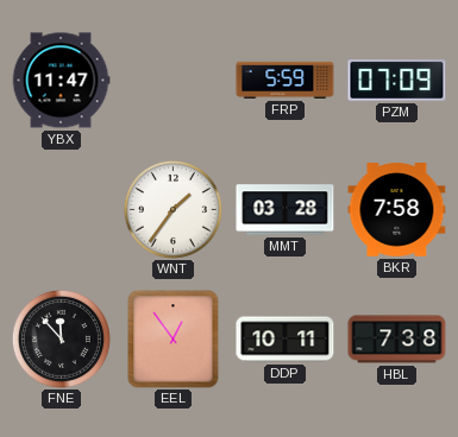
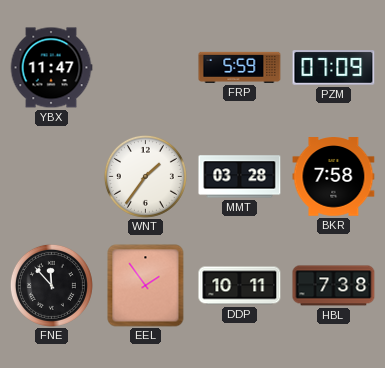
EEL: 12:54 -> 1:54
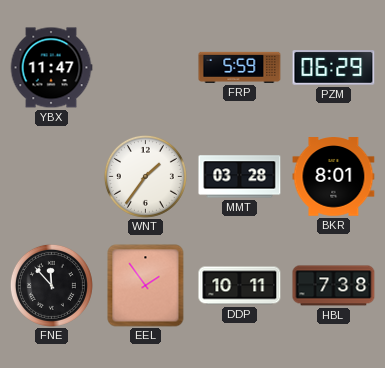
PZM: 07:09 -> 06:29
BKR: 7:58 -> 8:01
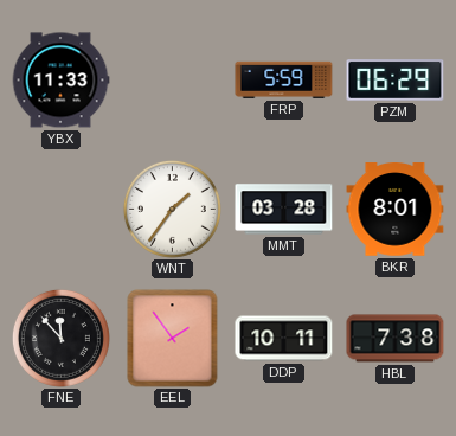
YBX: 11:47 -> 11:33
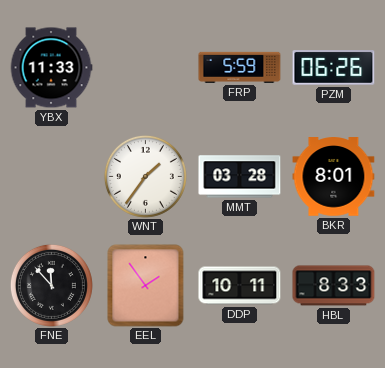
PZM: 06:29 -> 06:26
HBL: 7:38 -> 8:33
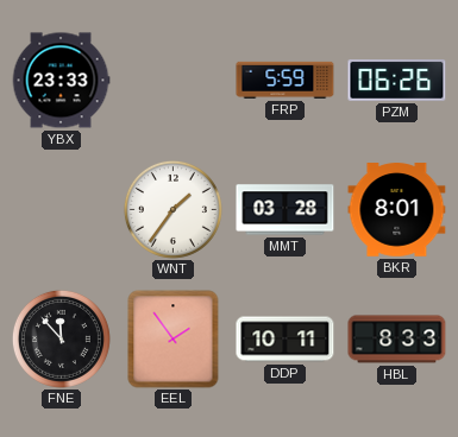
YBX: 11:33 -> 23:33
